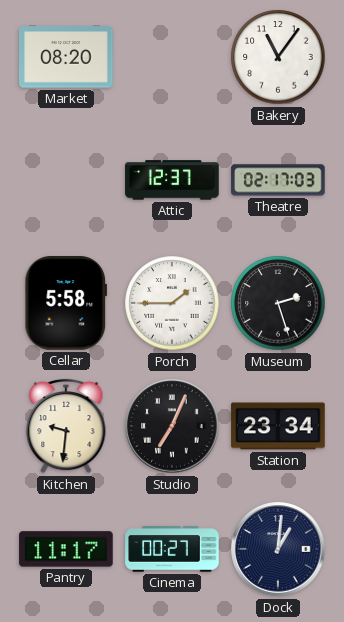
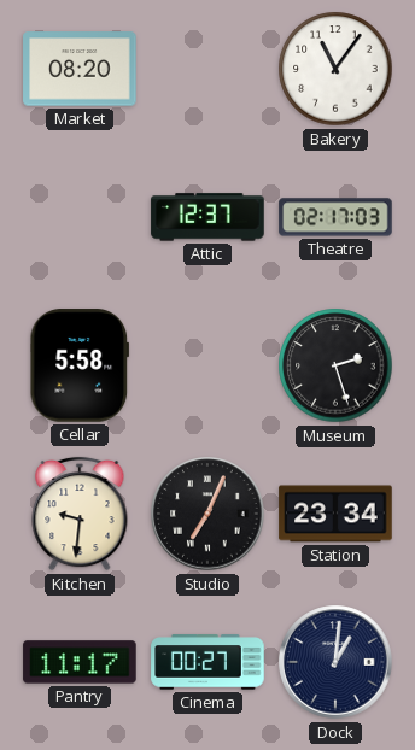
Porch: 1:45 -> none
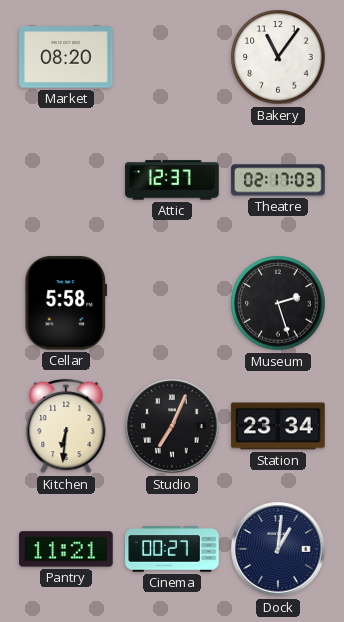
Kitchen: 9:31 -> 6:31
Pantry: 11:17 -> 11:21
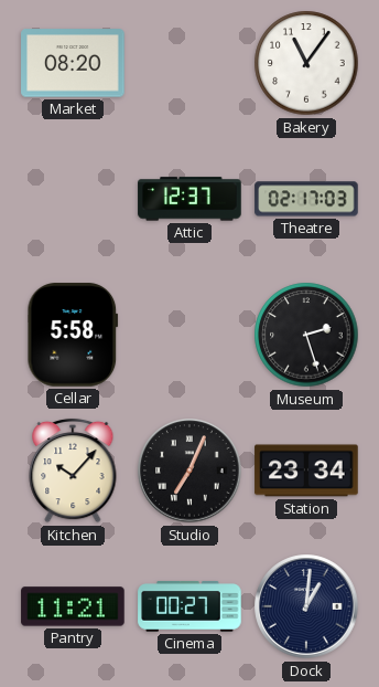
Kitchen: 6:31 -> 10:07
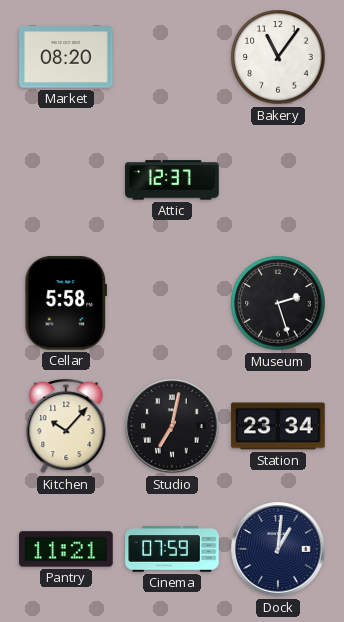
Theatre: 02:17 -> none
Studio: 7:04 -> 7:02
Cinema: 00:27 -> 07:59
